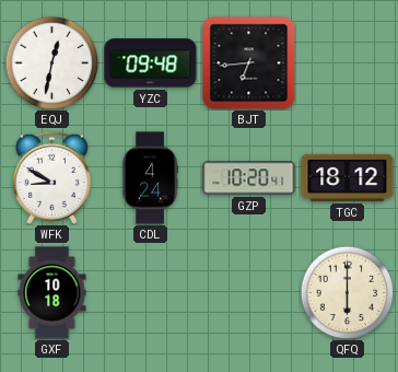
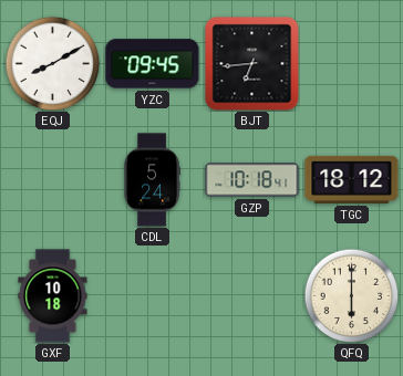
EQJ: 12:32 -> 8:10
YZC: 09:48 -> 09:45
WFK: 8:50 -> none
CDL: 4:24 -> 5:24
GZP: 10:20 -> 10:18
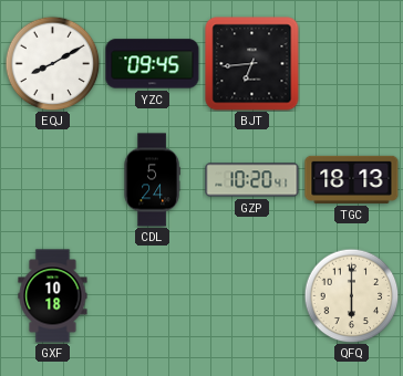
GZP: 10:18 -> 10:20
TGC: 18:12 -> 18:13
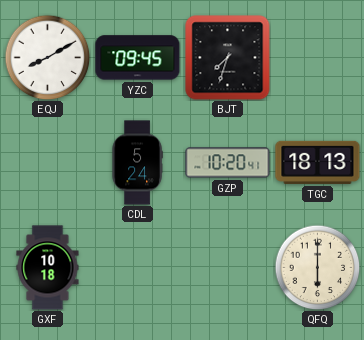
BJT: 6:44 -> 7:33
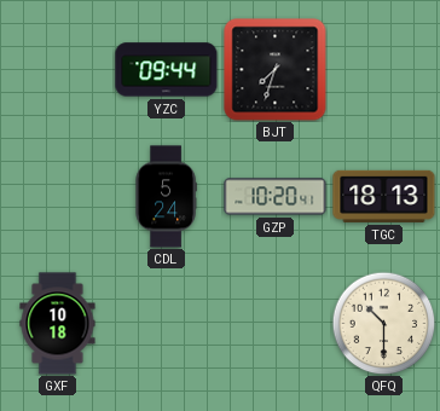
EQJ: 8:10 -> none
YZC: 09:45 -> 09:44
QFQ: 6:00 -> 10:30
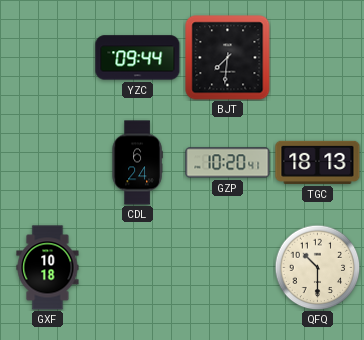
BJT: 7:33 -> 7:31
CDL: 5:24 -> 6:24
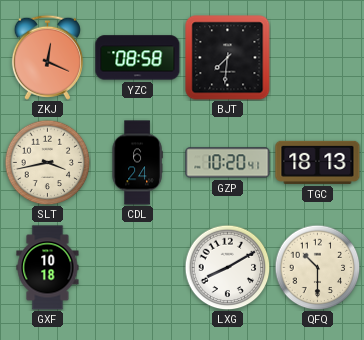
ZKJ: none -> 12:19
YZC: 09:44 -> 08:58
SLT: none -> 3:43
LXG: none -> 8:10
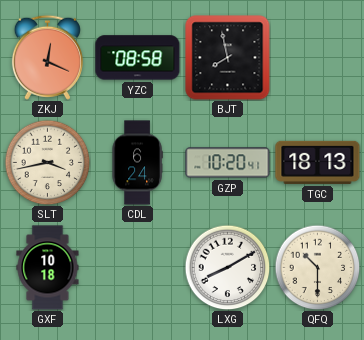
BJT: 7:31 -> 7:58
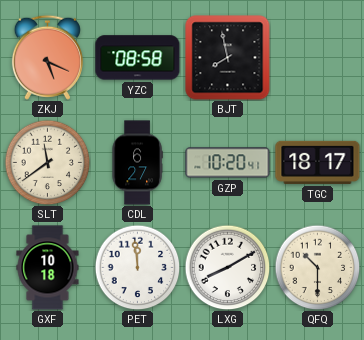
ZKJ: 12:19 -> 5:19
SLT: 3:43 -> 11:39
CDL: 6:24 -> 6:27
TGC: 18:13 -> 18:17
PET: none -> 11:59
